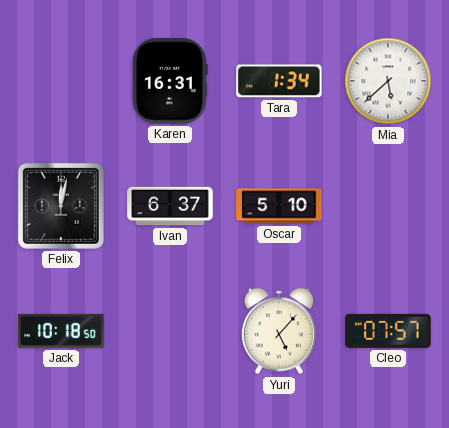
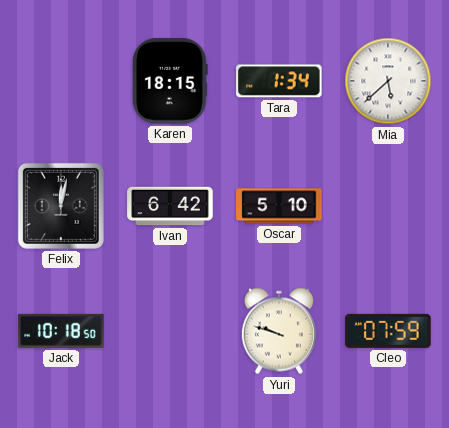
Karen: 16:31 -> 18:15
Ivan: 6:37 -> 6:42
Yuri: 5:07 -> 9:48
Cleo: 07:57 -> 07:59
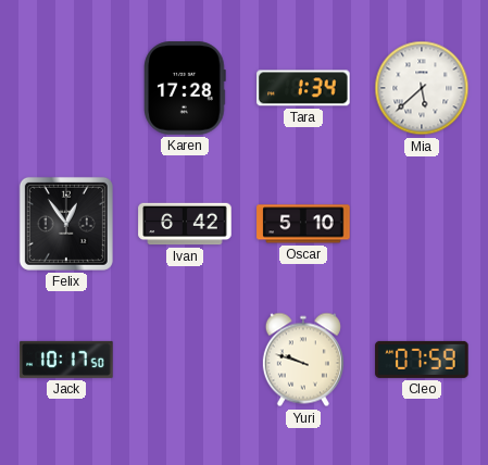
Karen: 18:15 -> 17:28
Felix: 12:02 -> 12:54
Jack: 10:18 -> 10:17
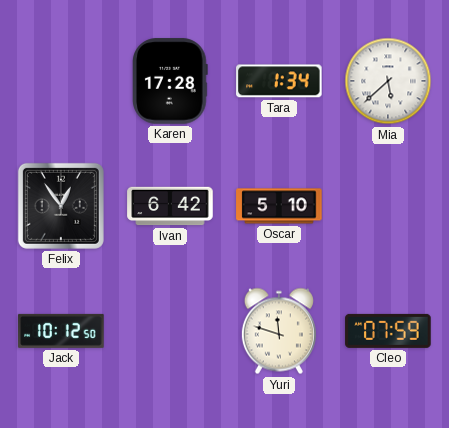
Jack: 10:17 -> 10:12
Yuri: 9:48 -> 11:48
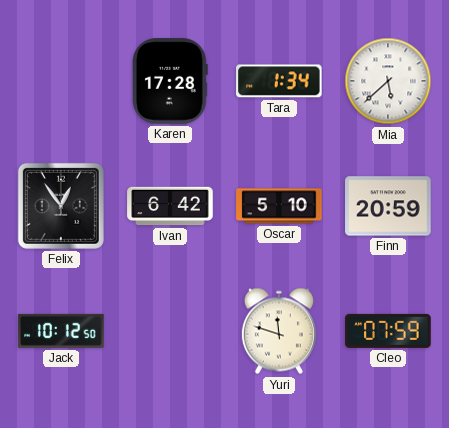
Finn: none -> 20:59
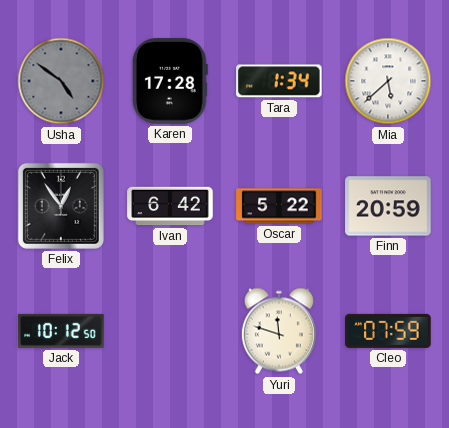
Usha: none -> 4:51
Oscar: 5:10 -> 5:22
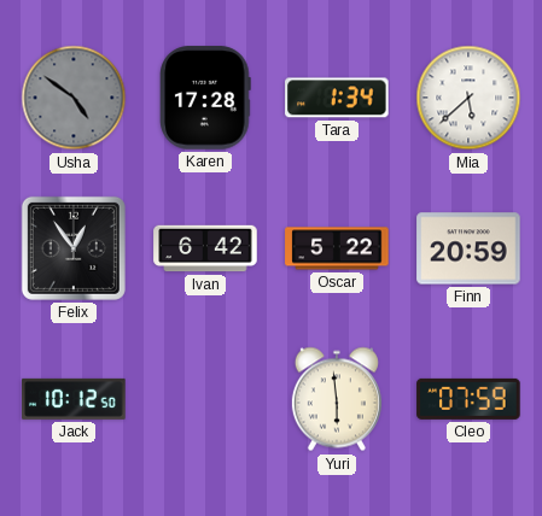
Yuri: 11:48 -> 5:59
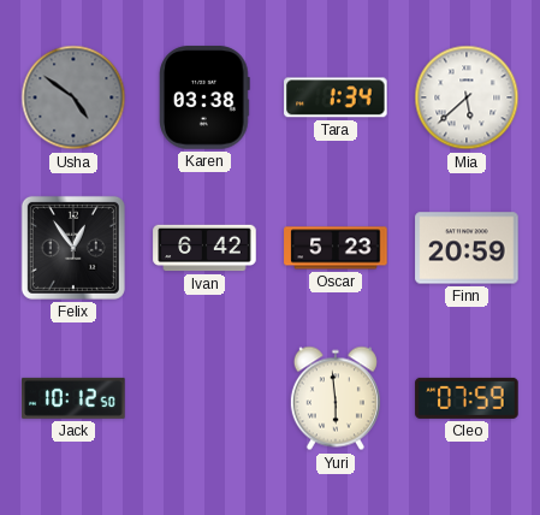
Karen: 17:28 -> 03:38
Oscar: 5:22 -> 5:23
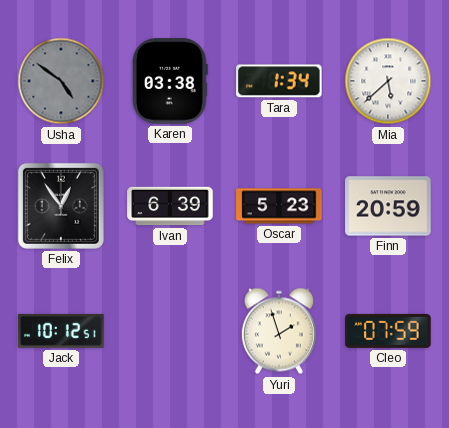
Ivan: 6:42 -> 6:39
Jack: 10:12:50 -> 10:12:51
Yuri: 5:59 -> 1:57
